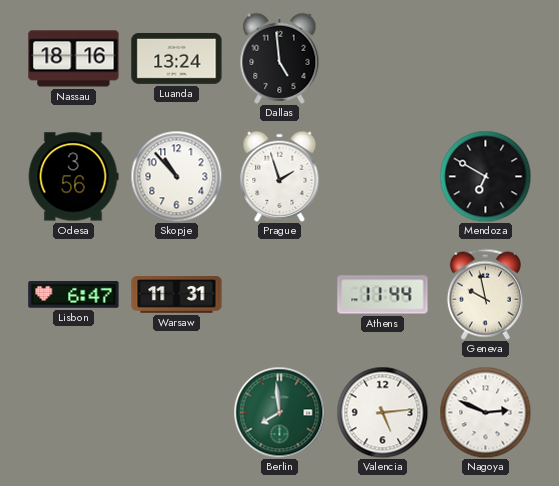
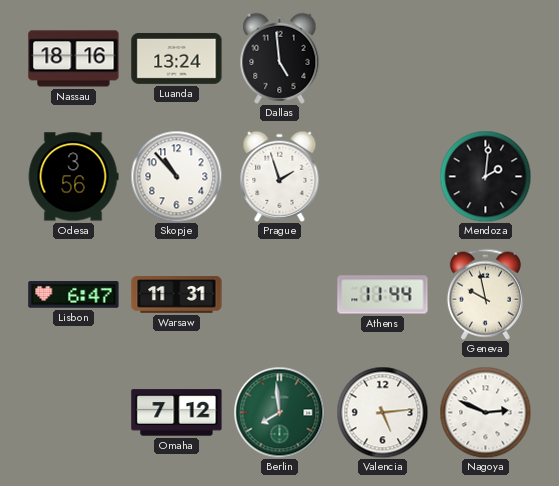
Mendoza: 6:50 -> 2:01
Omaha: none -> 7:12
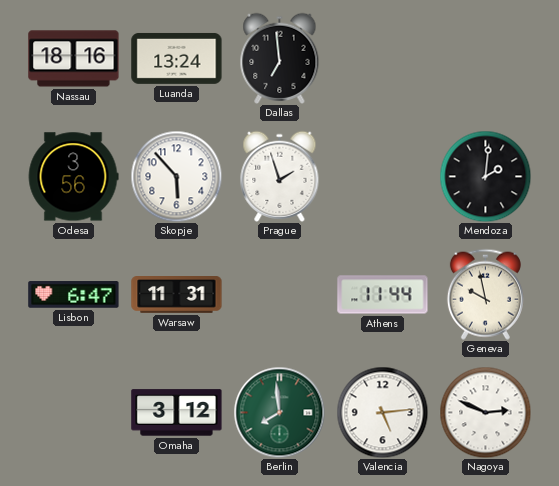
Dallas: 4:59 -> 6:59
Skopje: 10:53 -> 5:53
Omaha: 7:12 -> 3:12
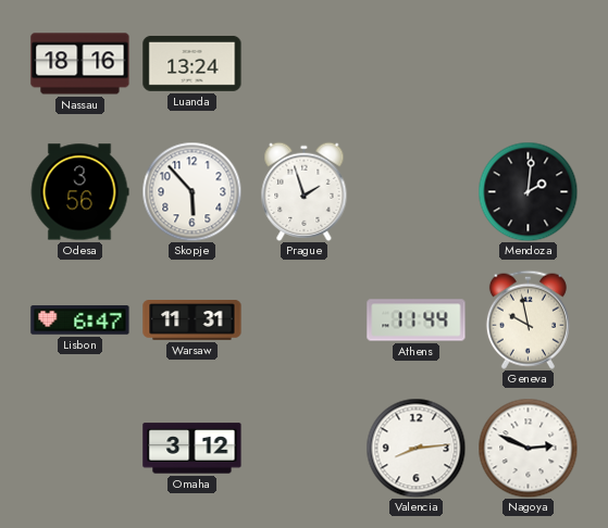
Dallas: 6:59 -> none
Berlin: 7:59 -> none
Valencia: 5:14 -> 8:14
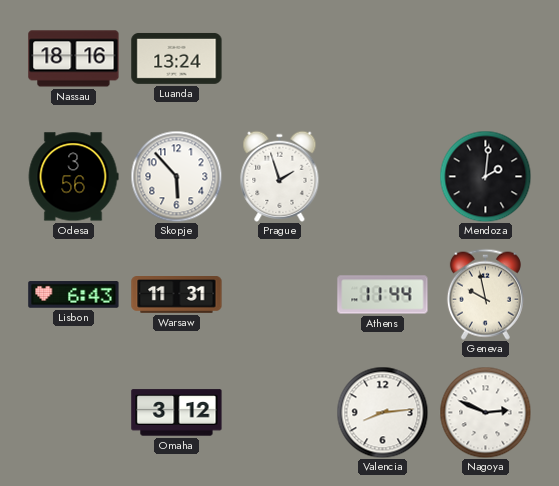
Lisbon: 6:47 -> 6:43
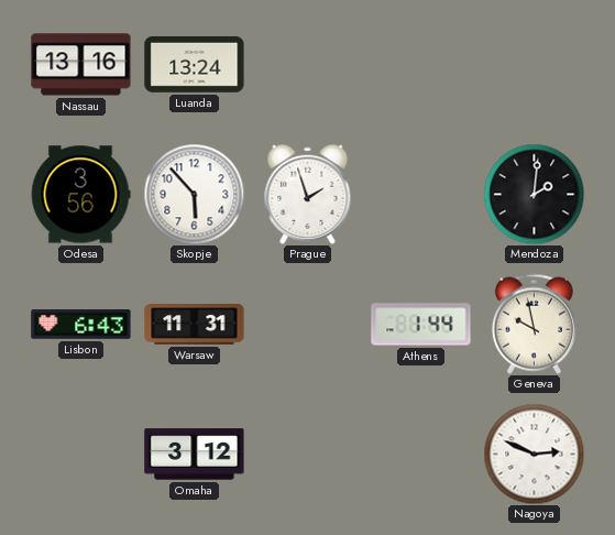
Nassau: 18:16 -> 13:16
Athens: 11:44 -> 1:44
Valencia: 8:14 -> none
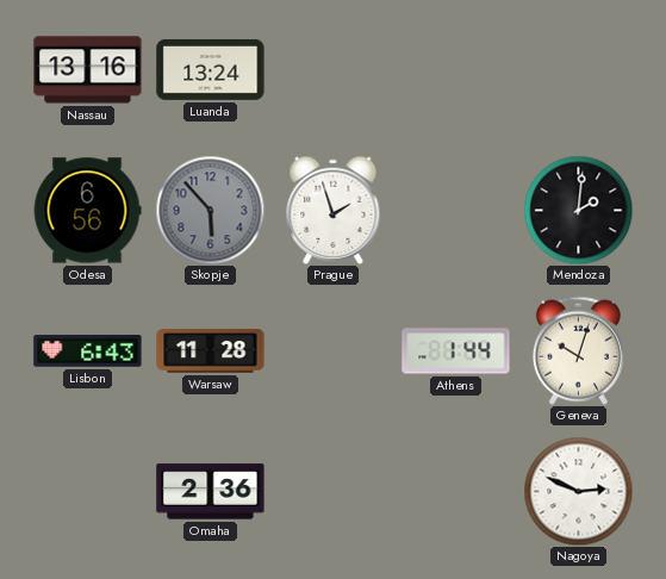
Odesa: 3:56 -> 6:56
Skopje dial: white -> grey
Warsaw: 11:31 -> 11:28
Geneva: 9:58 -> 10:03
Omaha: 3:12 -> 2:36
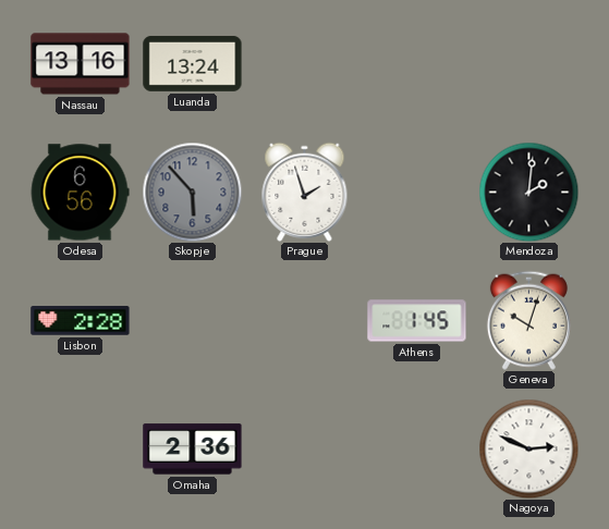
Lisbon: 6:43 -> 2:28
Warsaw: 11:28 -> none
Athens: 1:44 -> 1:45
